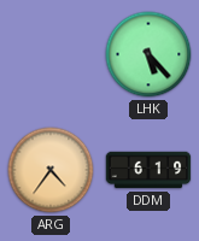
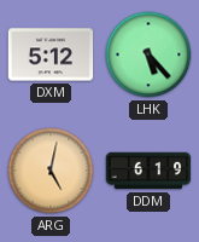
DXM: none -> 5:12
ARG: 4:36 -> 5:02
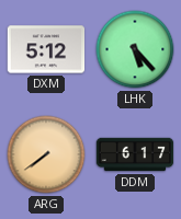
ARG: 5:02 -> 7:39
DDM: 6:19 -> 6:17
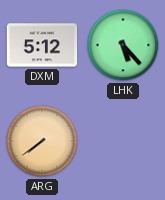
DDM: 6:17 -> none
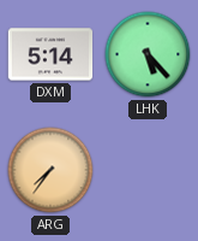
DXM: 5:12 -> 5:14
ARG: 7:39 -> 7:36
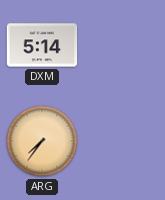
LHK: 5:23 -> none
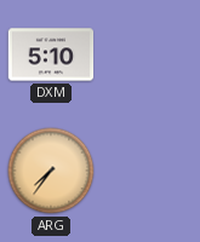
DXM: 5:14 -> 5:10
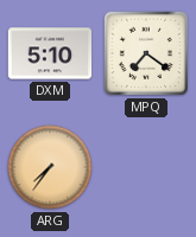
MPQ: none -> 7:21
